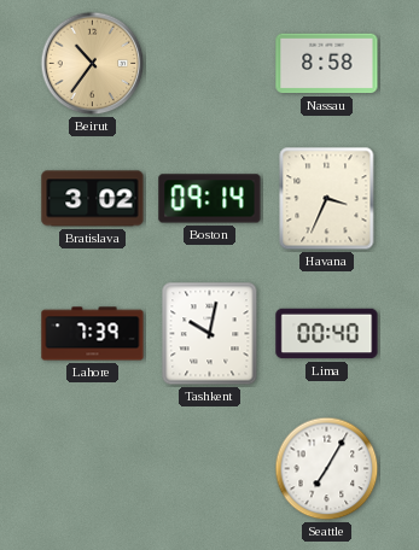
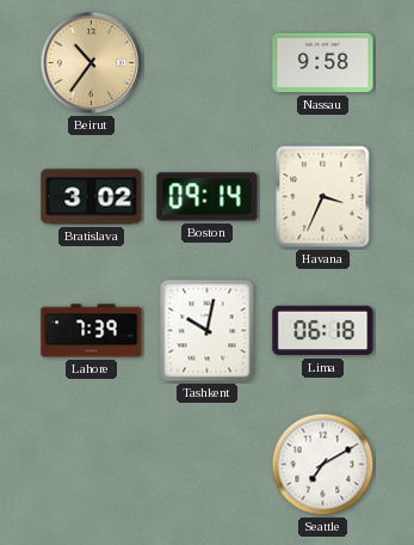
Nassau: 8:58 -> 9:58
Lima: 00:40 -> 06:18
Seattle: 7:05 -> 7:10
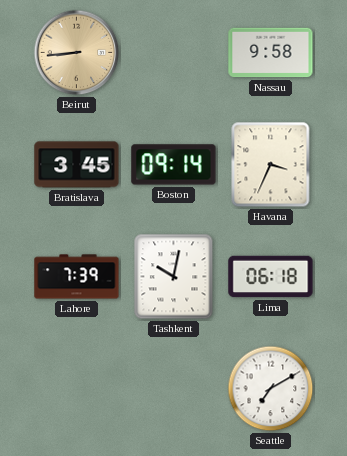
Beirut: 10:36 -> 8:44
Bratislava: 3:02 -> 3:45
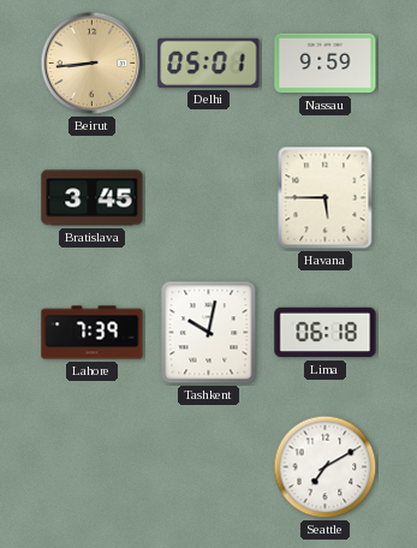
Delhi: none -> 05:01
Nassau: 9:58 -> 9:59
Boston: 09:14 -> none
Havana: 3:34 -> 5:45
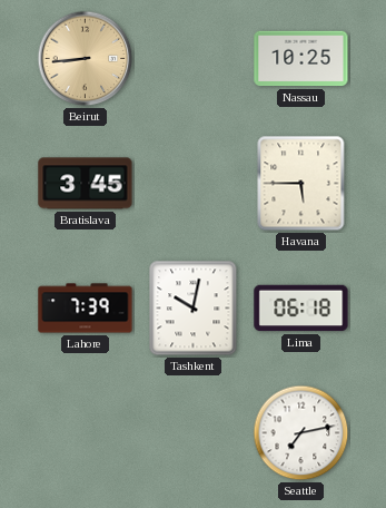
Delhi: 05:01 -> none
Nassau: 9:59 -> 10:25
Seattle: 7:10 -> 7:13
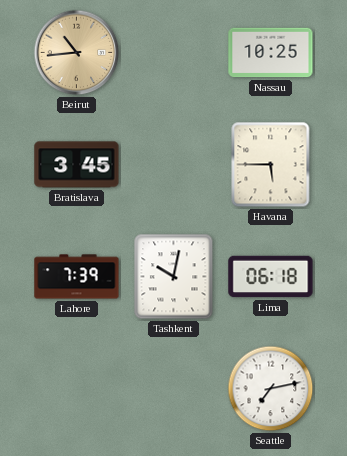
Beirut: 8:44 -> 10:44
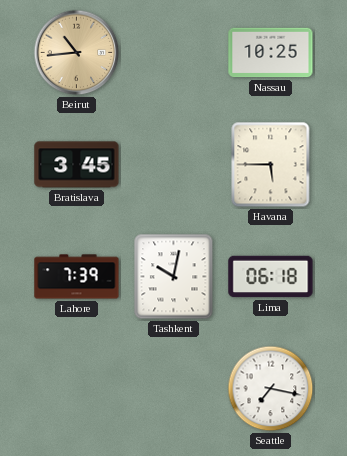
Seattle: 7:13 -> 7:17
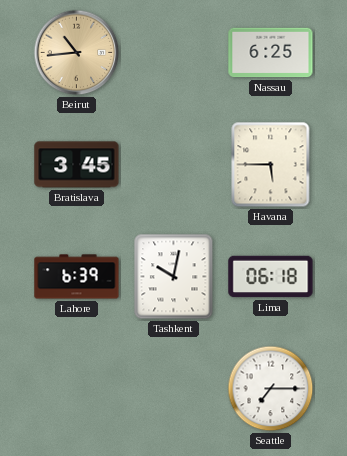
Nassau: 10:25 -> 6:25
Lahore: 7:39 -> 6:39
Seattle: 7:17 -> 7:15
